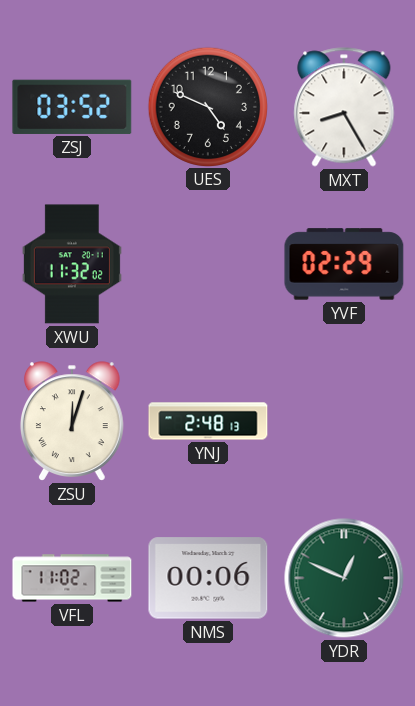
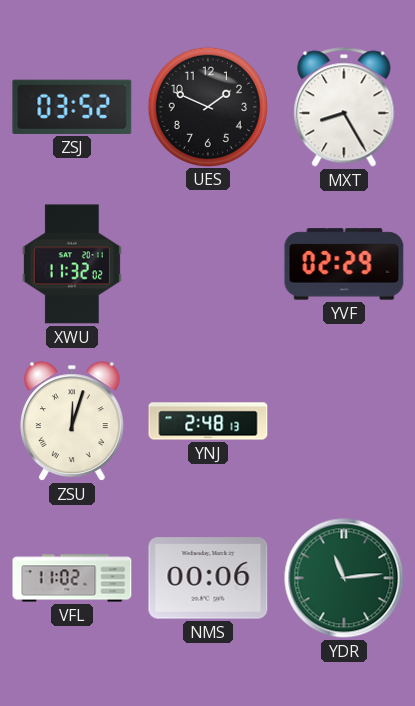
UES: 4:49 -> 1:49
YDR: 12:49 -> 11:14
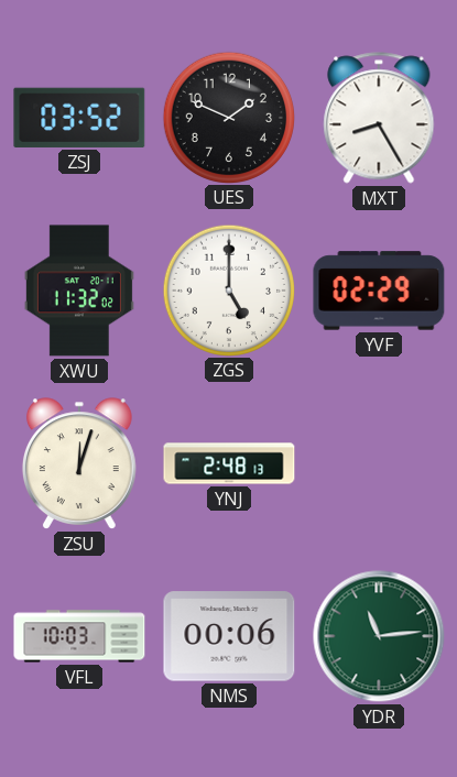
ZGS: none -> 5:00
VFL: 11:02 -> 10:03
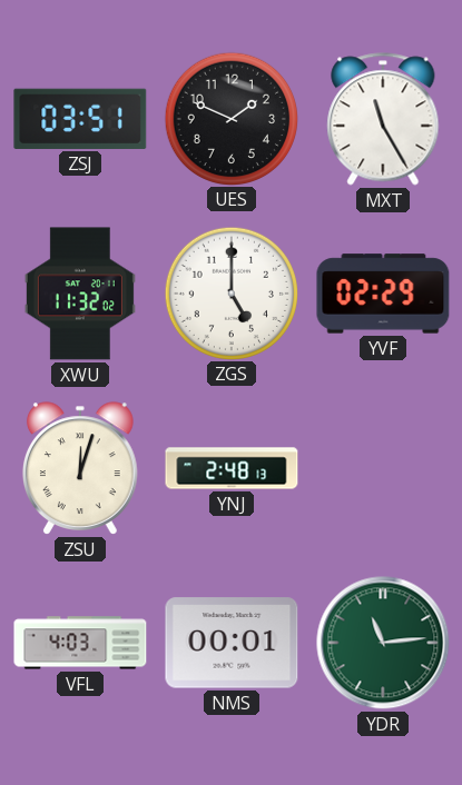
ZSJ: 03:52 -> 03:51
MXT: 8:25 -> 11:25
VFL: 10:03 -> 4:03
NMS: 00:06 -> 00:01
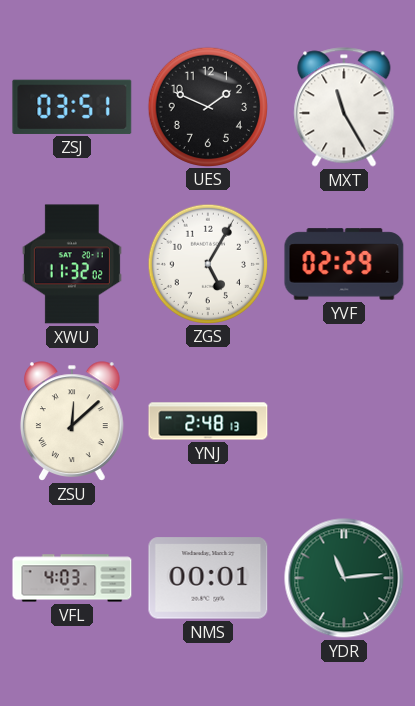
ZGS: 5:00 -> 5:05
ZSU: 12:03 -> 12:08
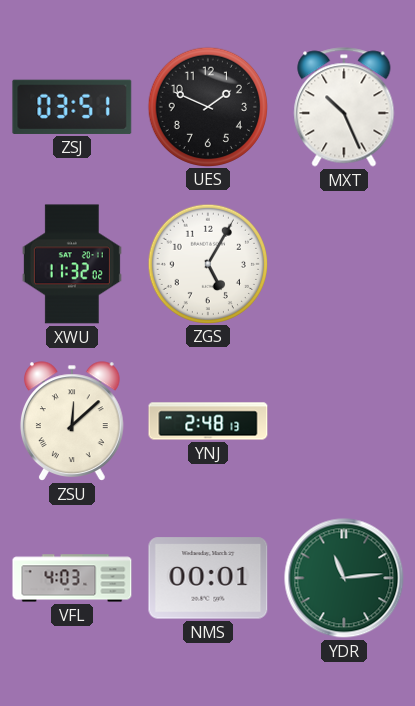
MXT: 11:25 -> 10:26
YVF: 02:29 -> none
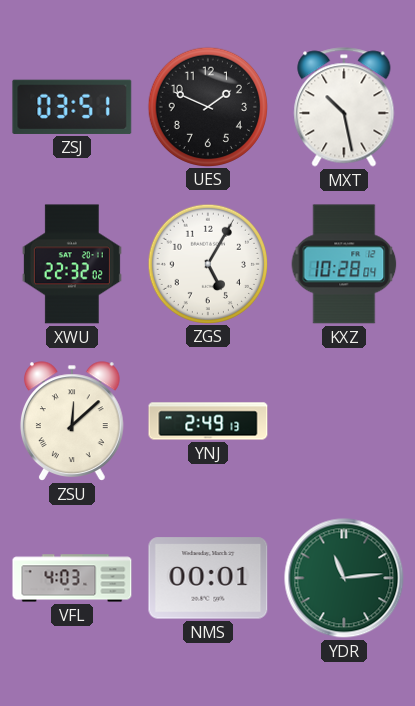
MXT: 10:26 -> 10:28
XWU: 11:32 -> 22:32
KXZ: none -> 10:28
YNJ: 2:48 -> 2:49
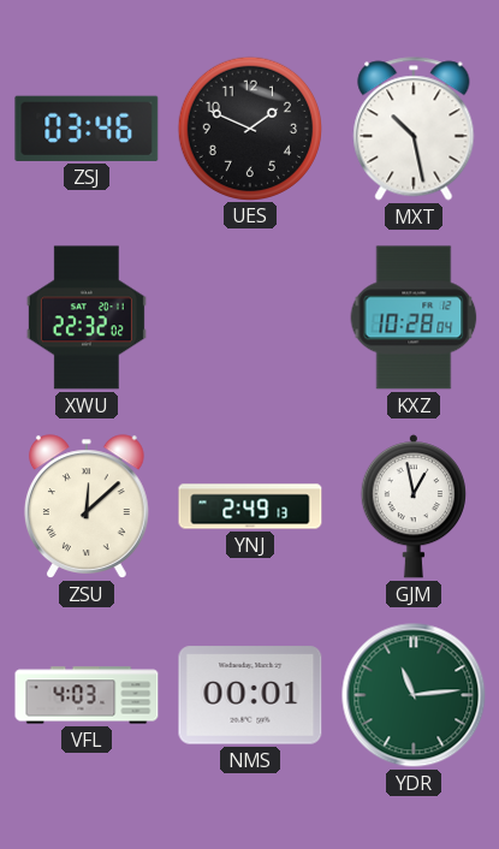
ZSJ: 03:51 -> 03:46
ZGS: 5:05 -> none
GJM: none -> 12:58
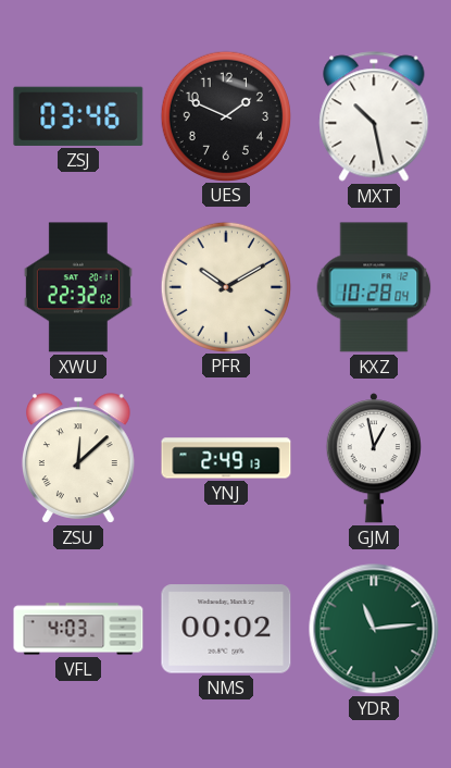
PFR: none -> 10:10
NMS: 00:01 -> 00:02
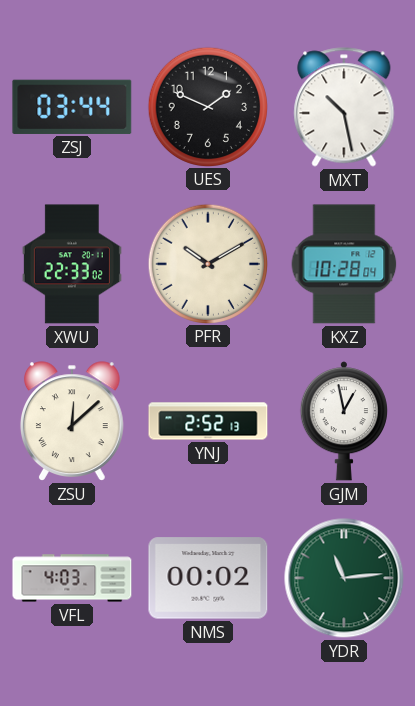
ZSJ: 03:46 -> 03:44
XWU: 22:32 -> 22:33
YNJ: 2:49 -> 2:52
